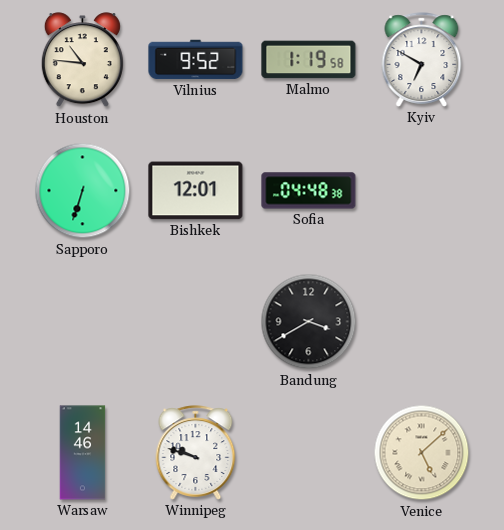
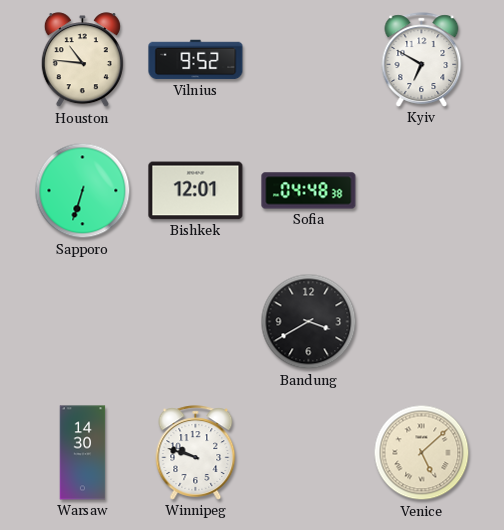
Malmo: 1:19 -> none
Warsaw: 14:46 -> 14:30
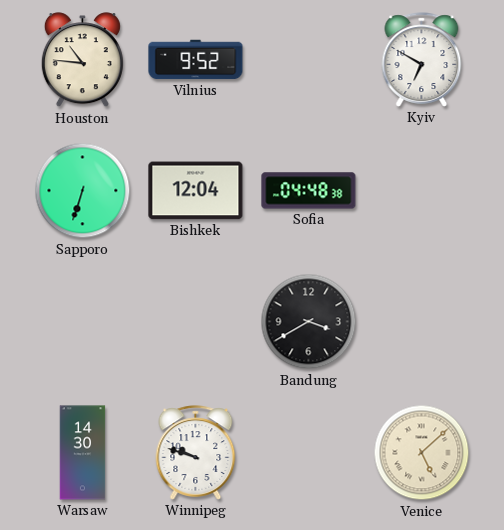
Bishkek: 12:01 -> 12:04
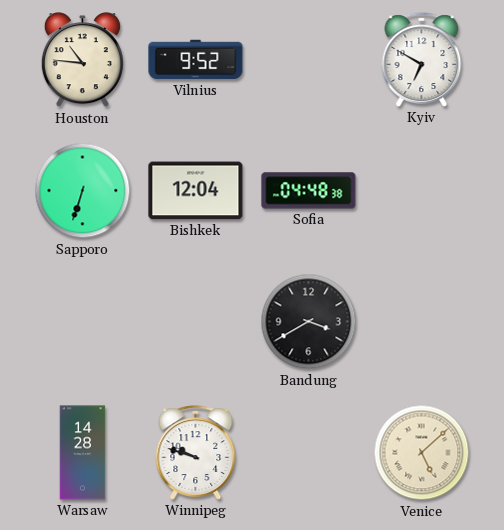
Warsaw: 14:30 -> 14:28
